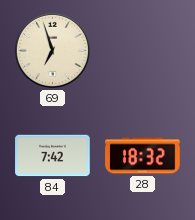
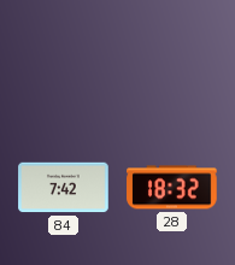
69: 6:57 -> none
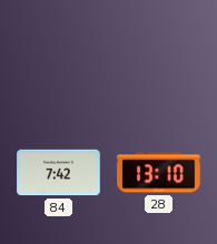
28: 18:32 -> 13:10
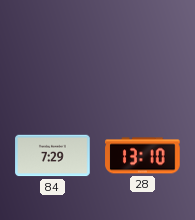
84: 7:42 -> 7:29
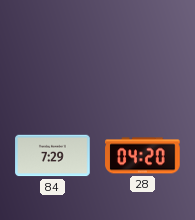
28: 13:10 -> 04:20
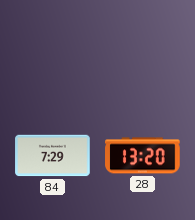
28: 04:20 -> 13:20
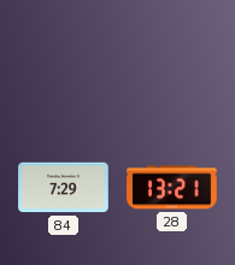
28: 13:20 -> 13:21
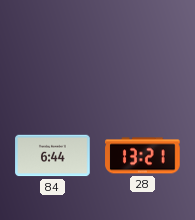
84: 7:29 -> 6:44
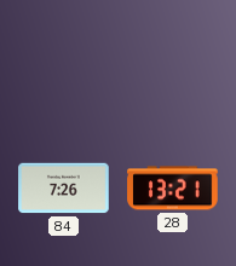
84: 6:44 -> 7:26
